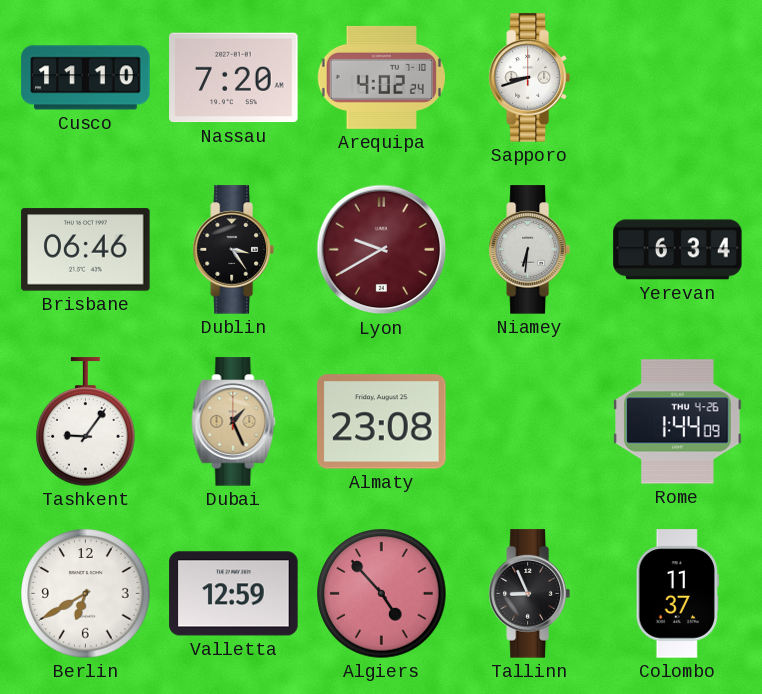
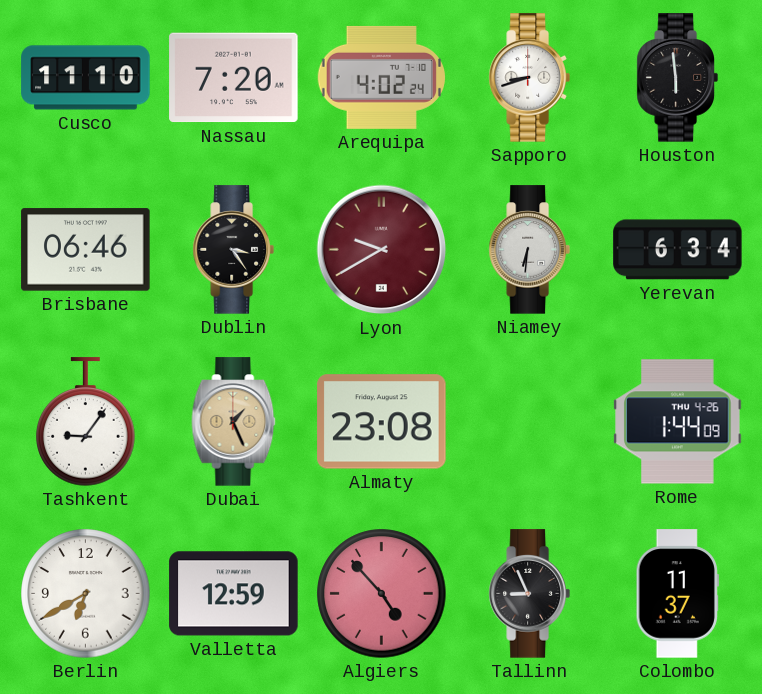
Houston: none -> 5:59
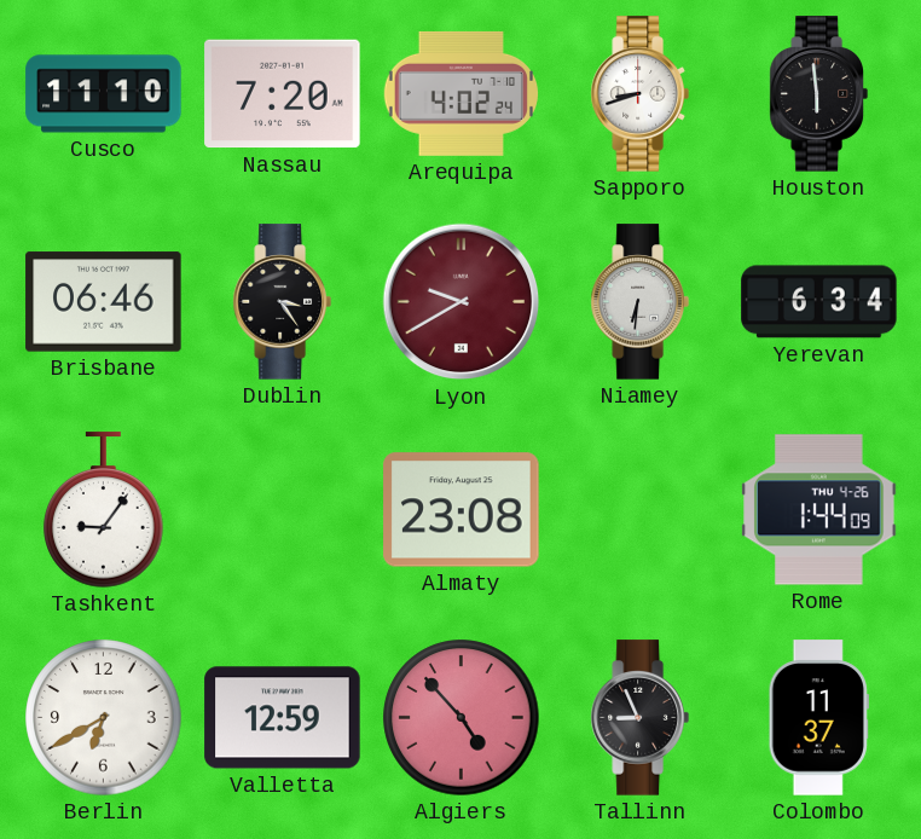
Dubai: 1:26 -> none
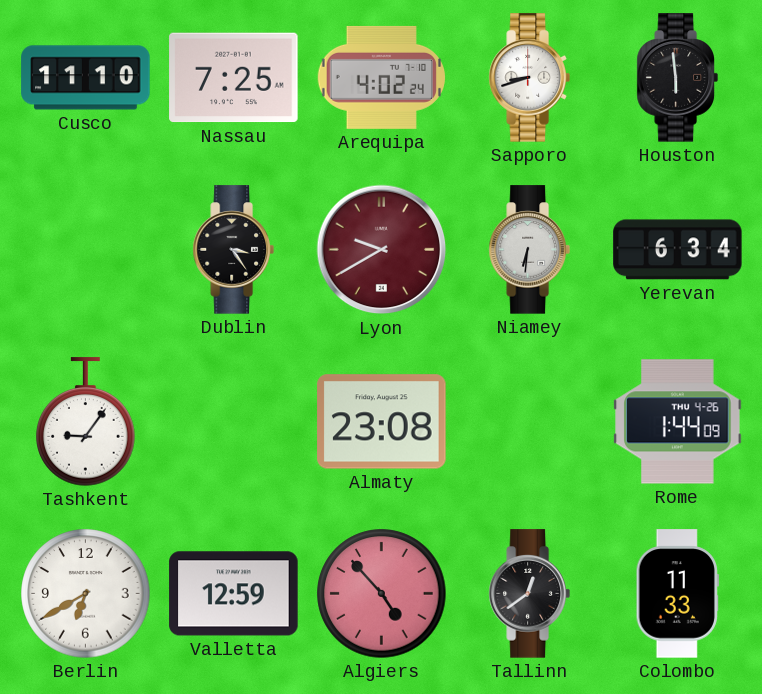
Nassau: 7:20 -> 7:25
Brisbane: 06:46 -> none
Tallinn: 8:56 -> 12:39
Colombo: 11:37 -> 11:33
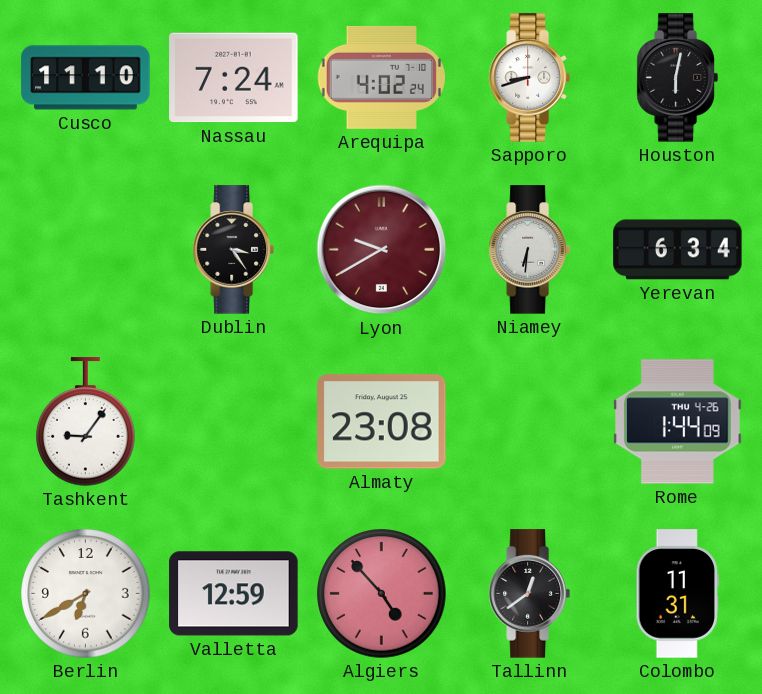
Nassau: 7:25 -> 7:24
Houston: 5:59 -> 6:02
Colombo: 11:33 -> 11:31
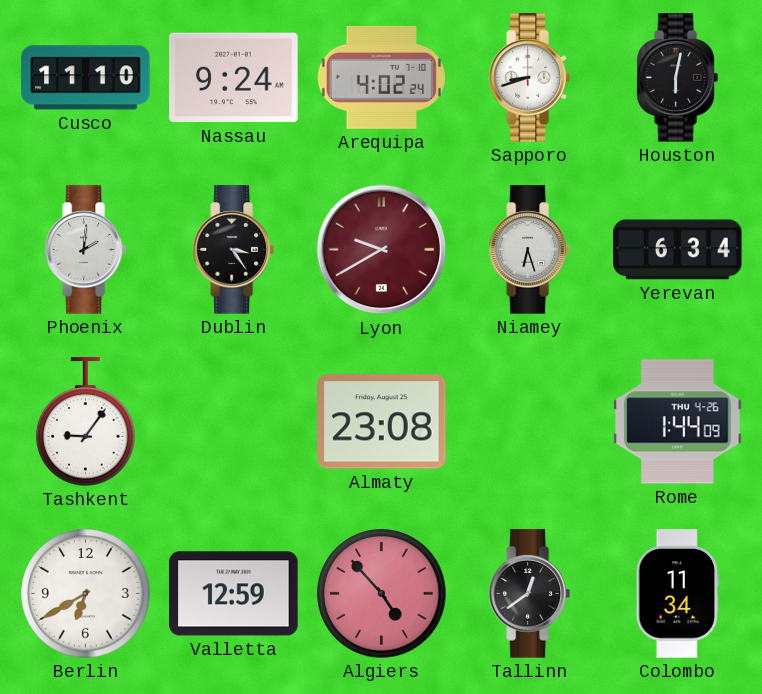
Nassau: 7:24 -> 9:24
Phoenix: none -> 2:01
Niamey: 6:31 -> 6:27
Colombo: 11:31 -> 11:34
